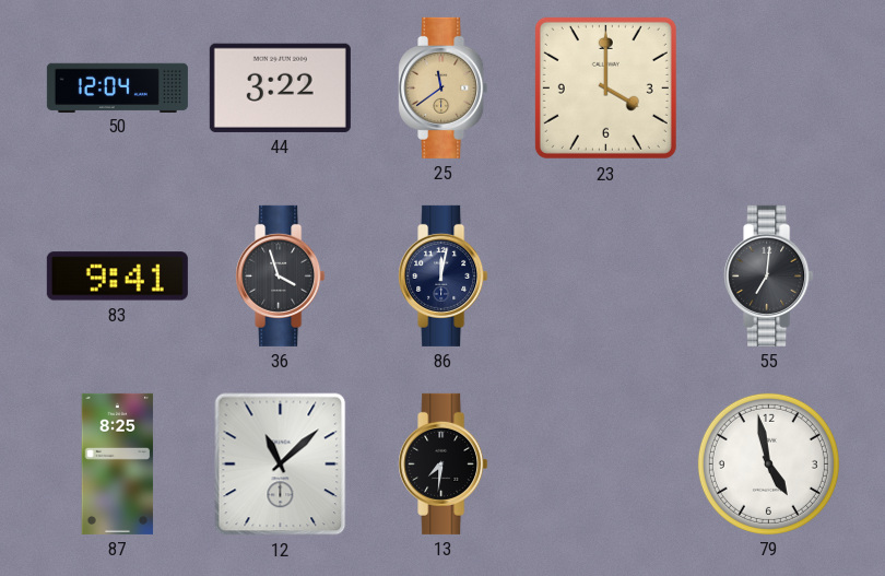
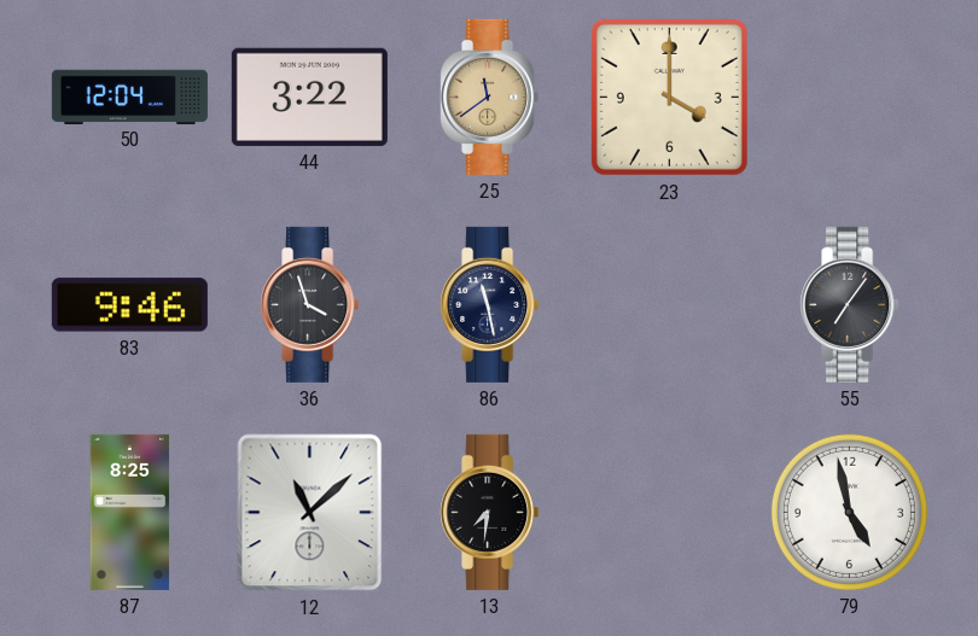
83: 9:41 -> 9:46
86: 12:02 -> 11:28
55: 7:01 -> 7:06
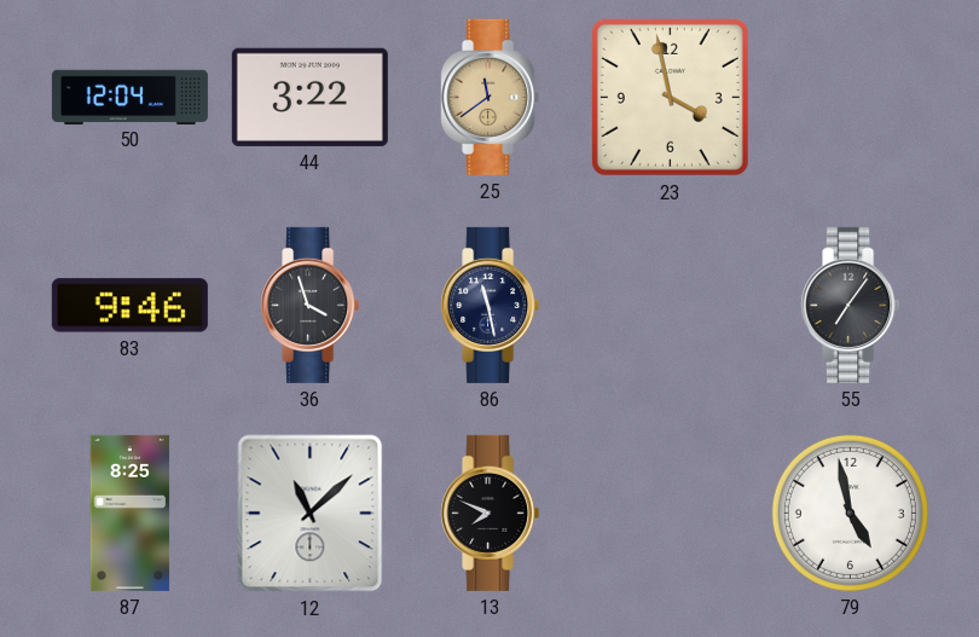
23: 4:00 -> 3:58
13: 7:31 -> 7:49
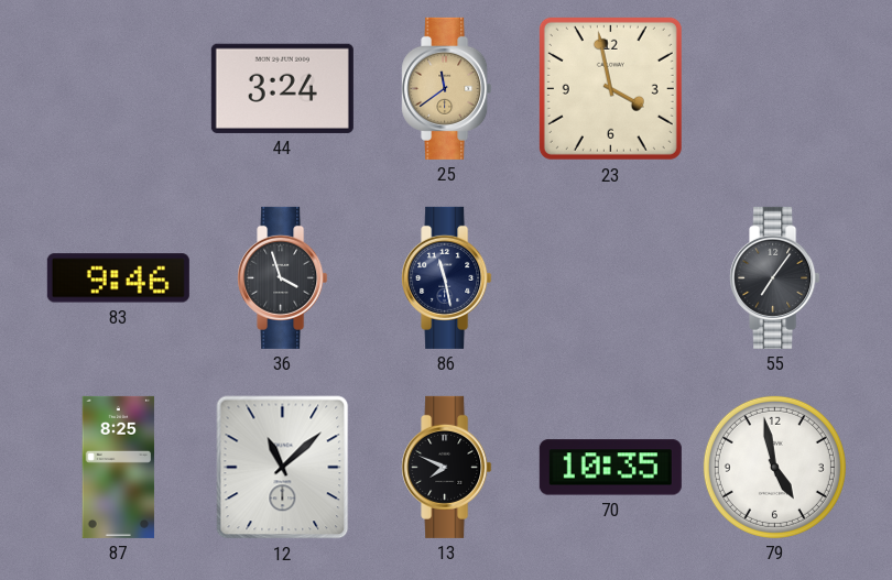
50: 12:04 -> none
44: 3:22 -> 3:24
70: none -> 10:35
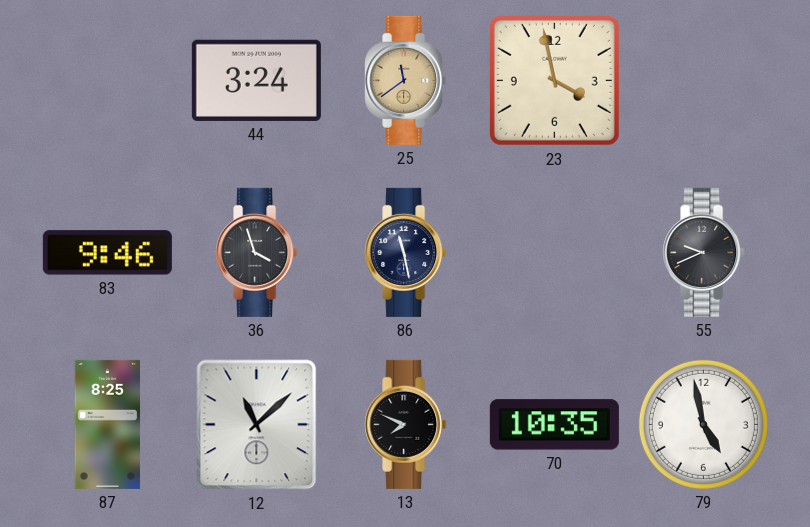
55: 7:06 -> 9:41
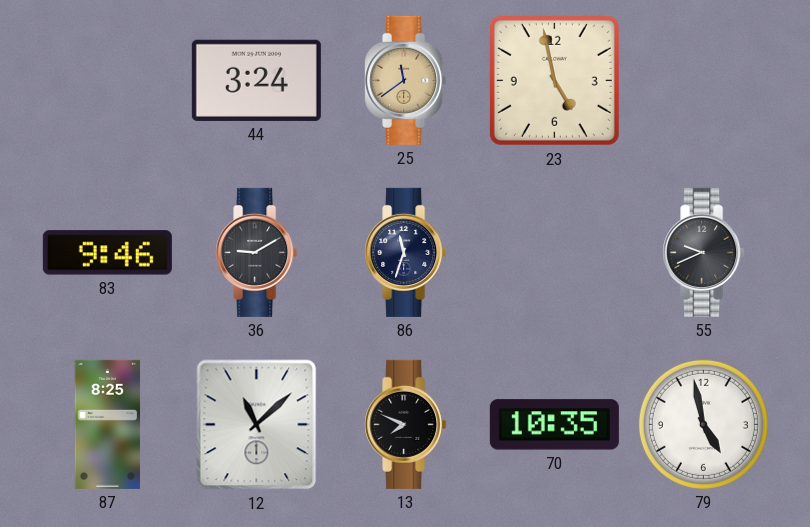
23: 3:58 -> 4:58
36: 3:57 -> 9:10
86: 11:28 -> 11:33
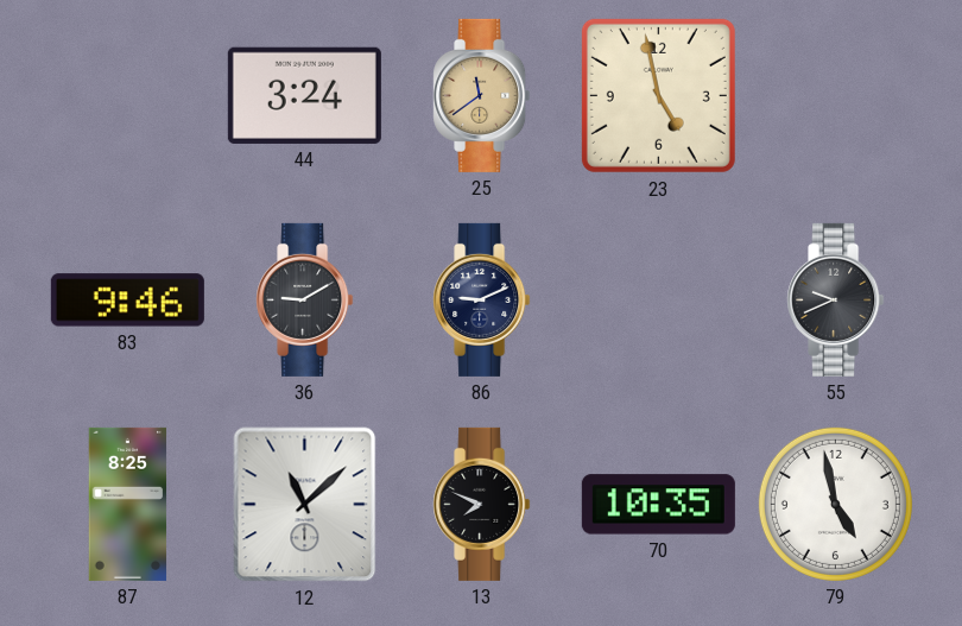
86: 11:33 -> 9:11
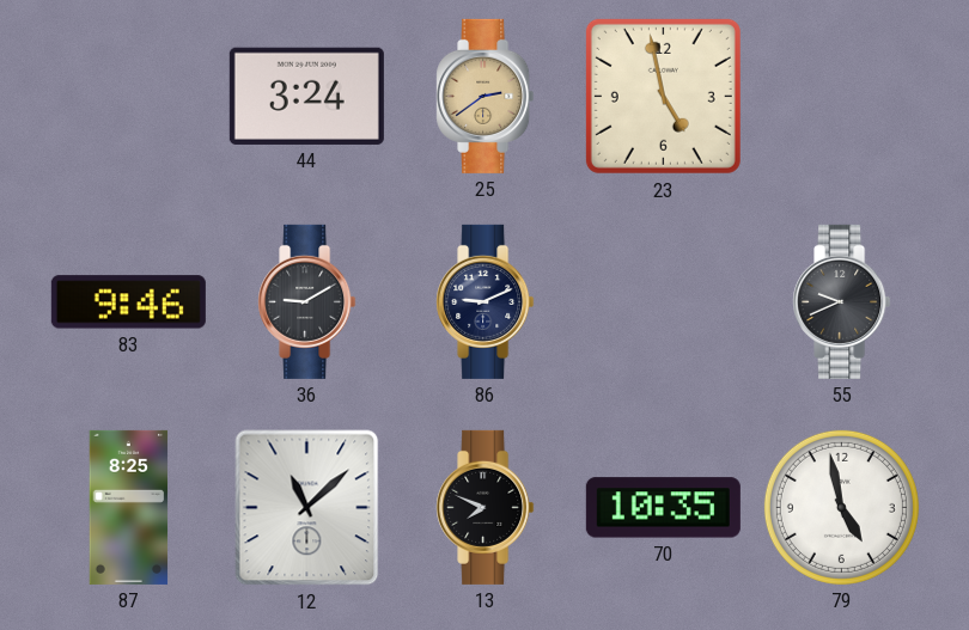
25: 11:39 -> 2:39
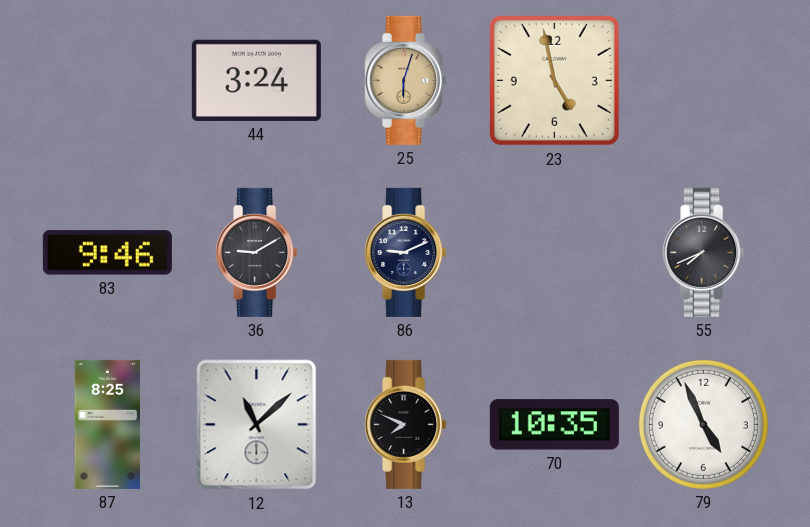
25: 2:39 -> 6:03
55: 9:41 -> 7:41
79: 4:58 -> 4:56
